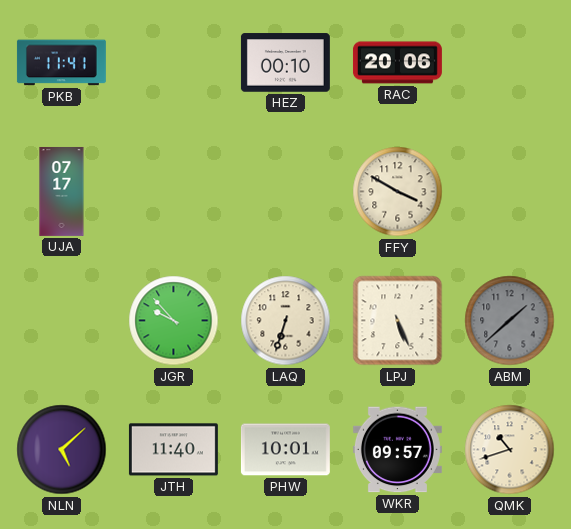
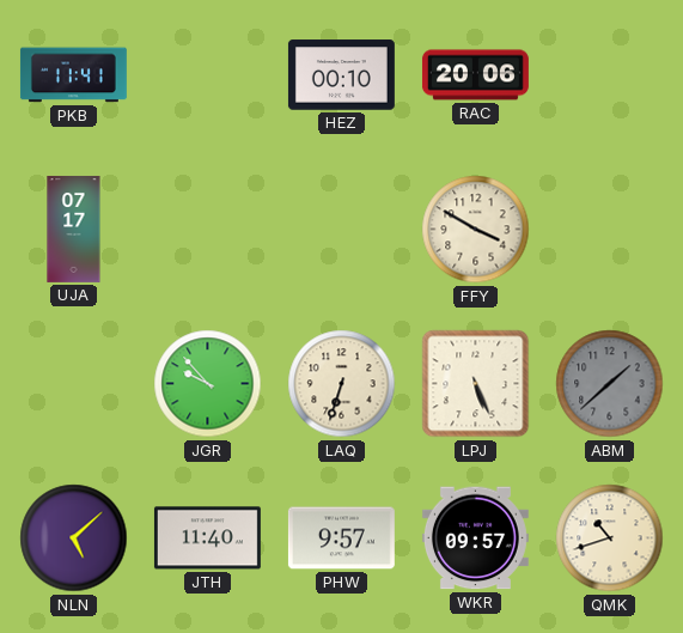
PHW: 10:01 -> 9:57
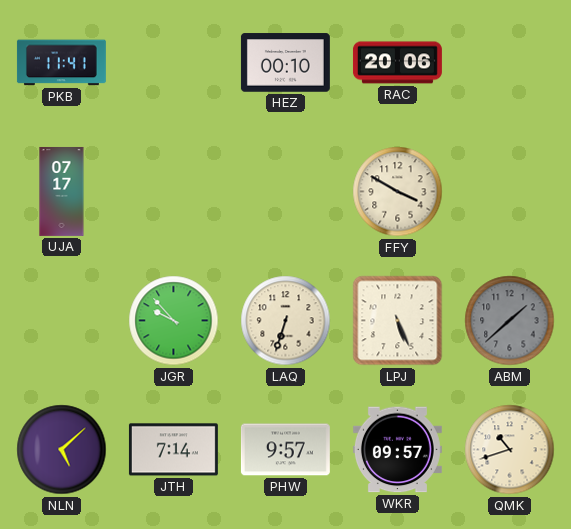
JTH: 11:40 -> 7:14
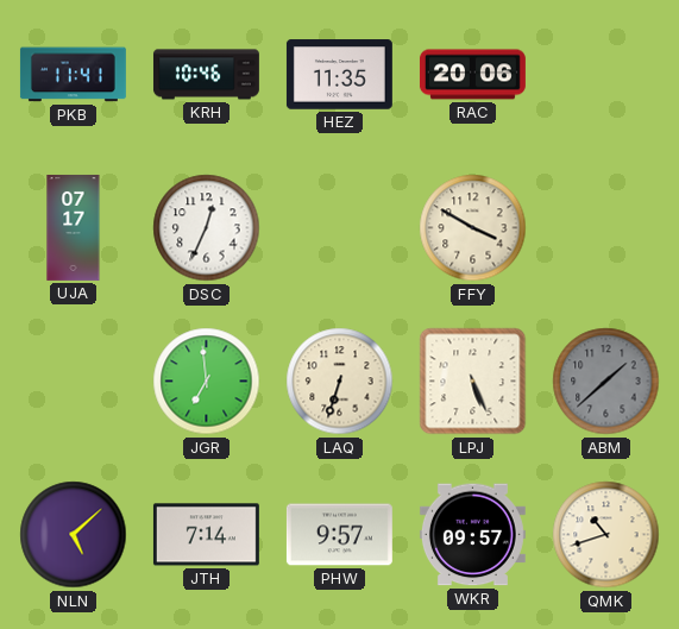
KRH: none -> 10:46
HEZ: 00:10 -> 11:35
DSC: none -> 12:34
JGR: 9:53 -> 6:59
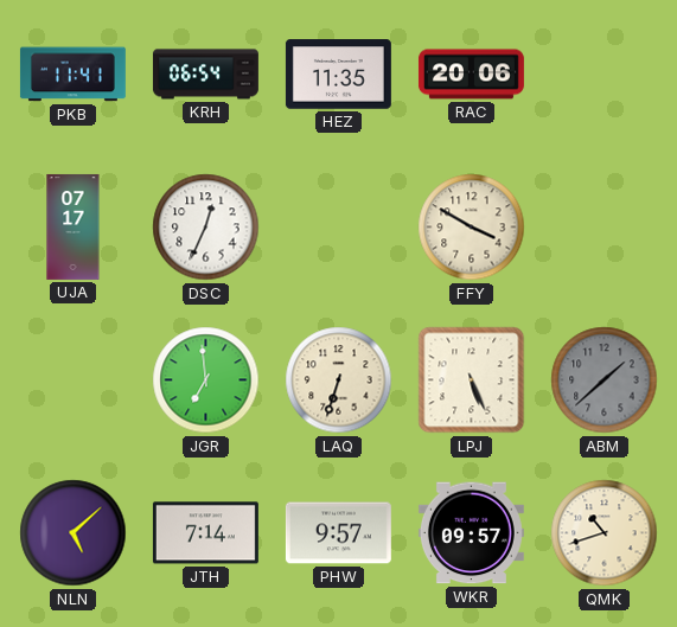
KRH: 10:46 -> 06:54
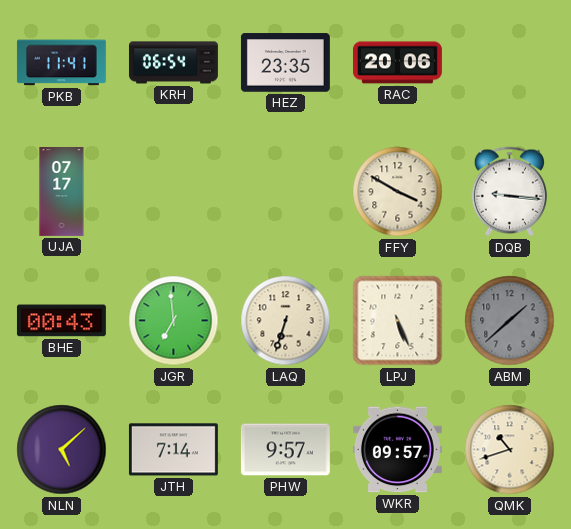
HEZ: 11:35 -> 23:35
DSC: 12:34 -> none
DQB: none -> 9:16
BHE: none -> 00:43
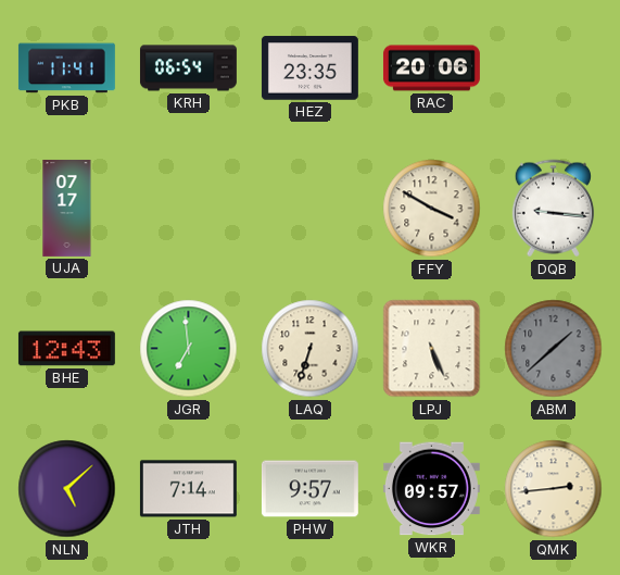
BHE: 00:43 -> 12:43
QMK: 10:42 -> 2:44
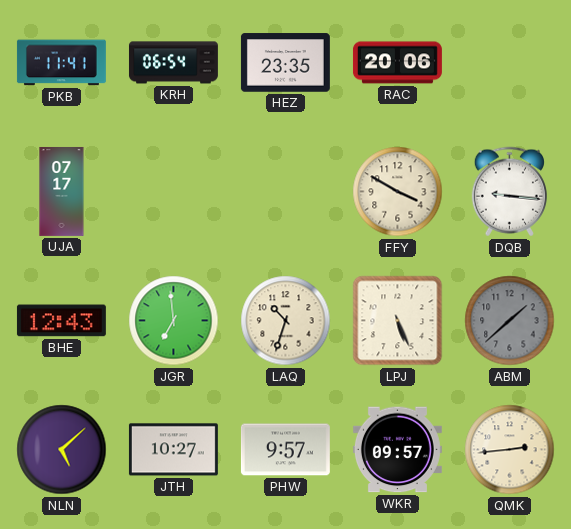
LAQ: 6:33 -> 10:33
JTH: 7:14 -> 10:27
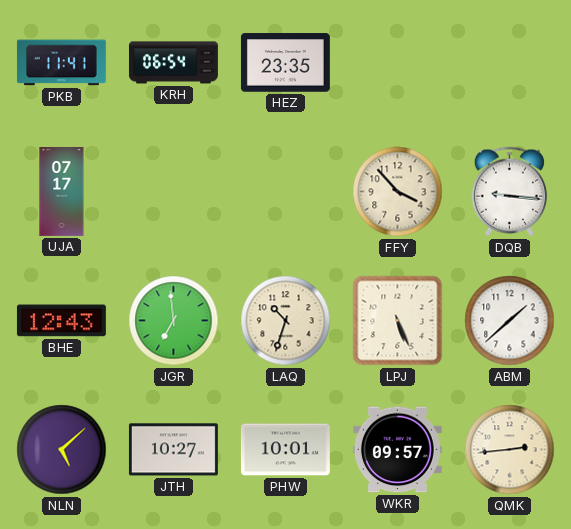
RAC: 20:06 -> none
FFY: 3:50 -> 3:53
ABM dial: grey -> white
PHW: 9:57 -> 10:01
